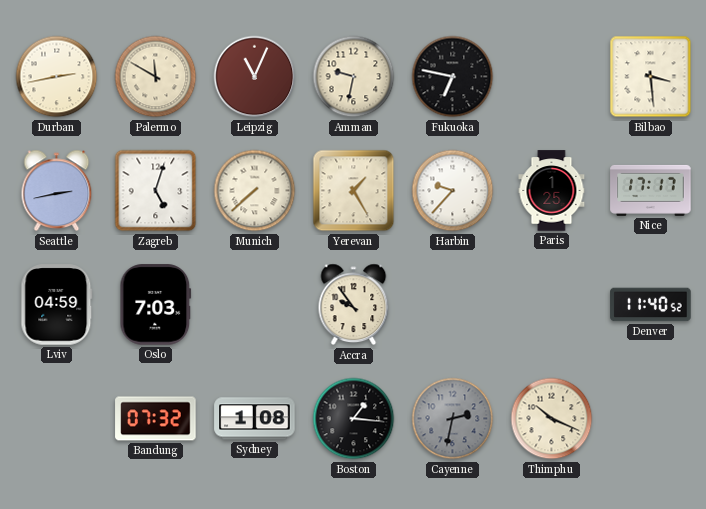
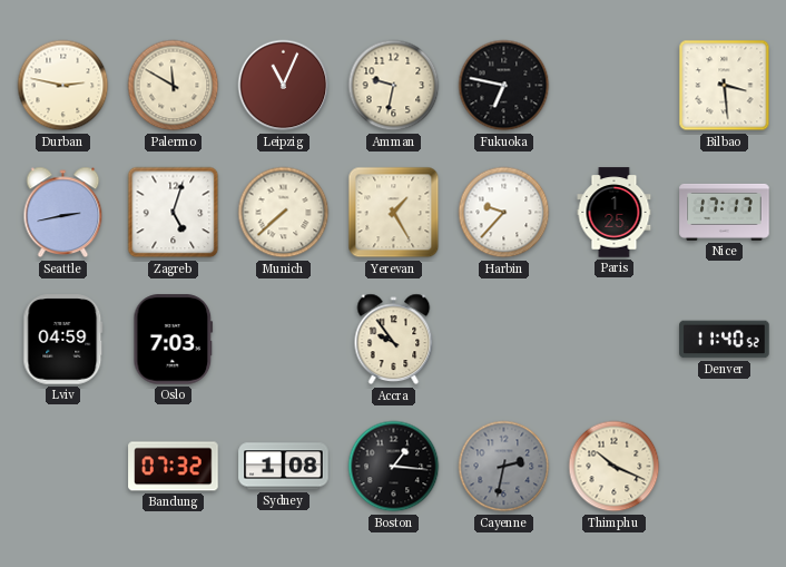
Durban: 2:43 -> 2:47
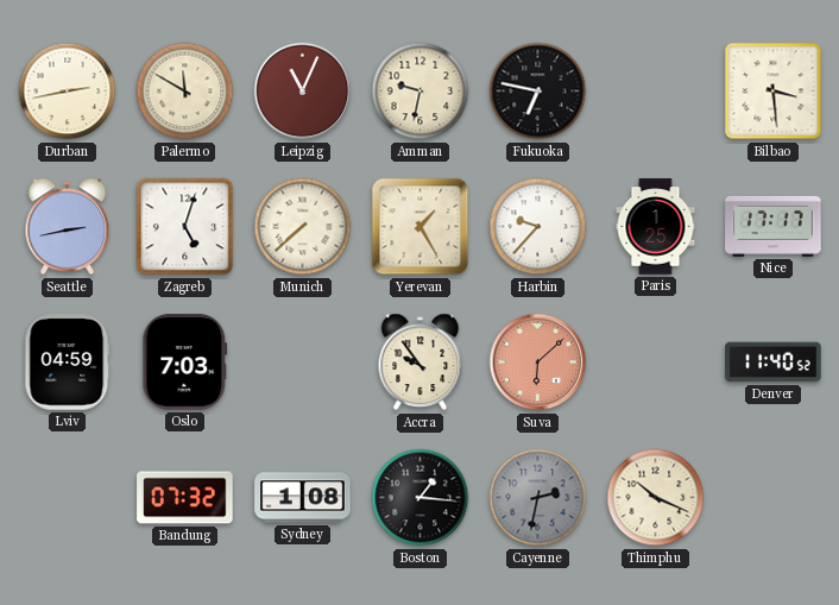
Durban: 2:47 -> 2:43
Suva: none -> 6:08
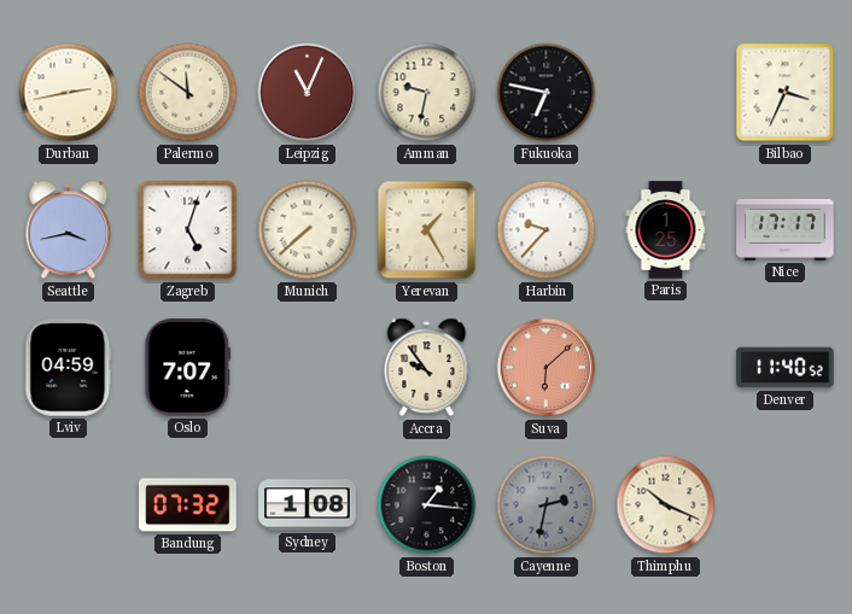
Palermo: 11:50 -> 11:51
Bilbao: 3:29 -> 3:34
Seattle: 2:43 -> 3:43
Oslo: 7:03 -> 7:07
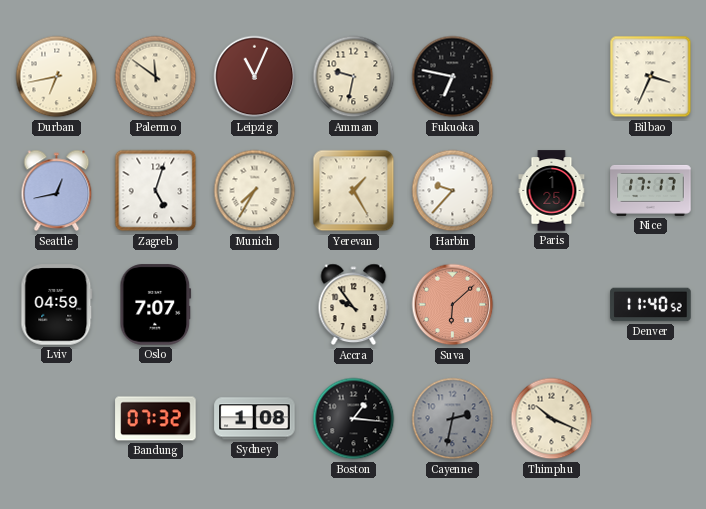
Durban: 2:43 -> 6:43
Seattle: 3:43 -> 12:43
Munich: 7:38 -> 7:35
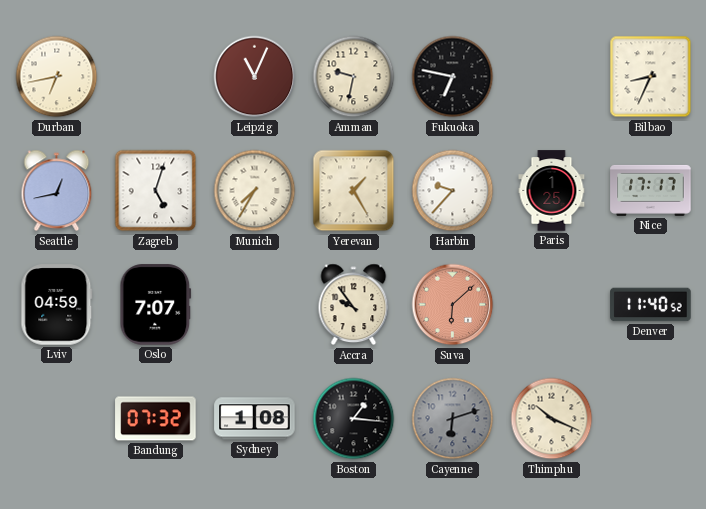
Palermo: 11:51 -> none
Bilbao: 3:34 -> 8:34
Cayenne: 2:32 -> 6:12
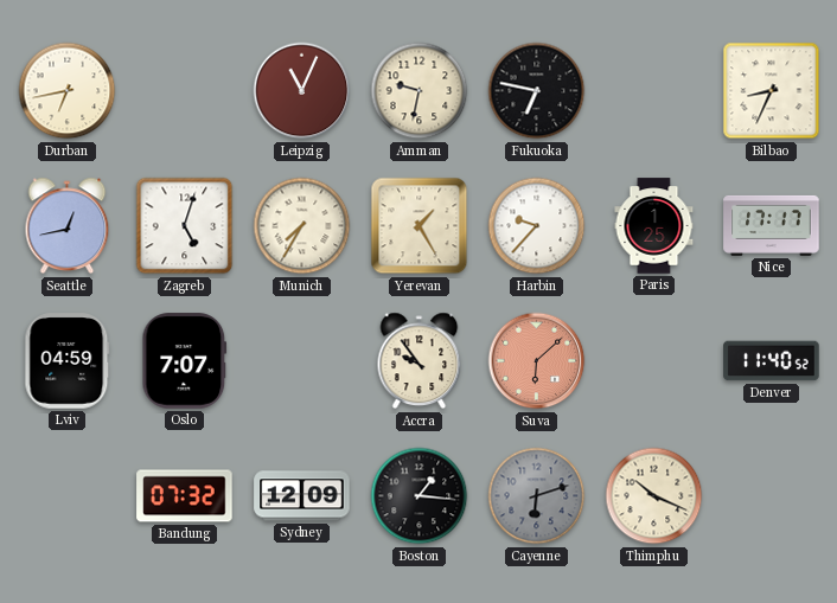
Sydney: 1:08 -> 12:09
